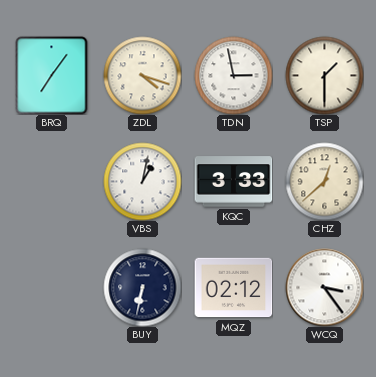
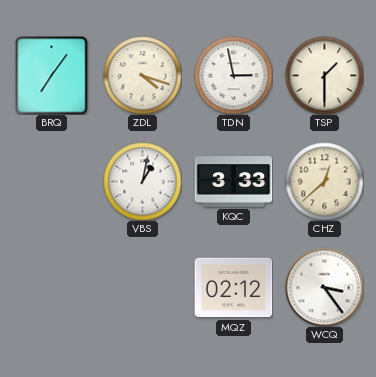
BUY: 6:32 -> none
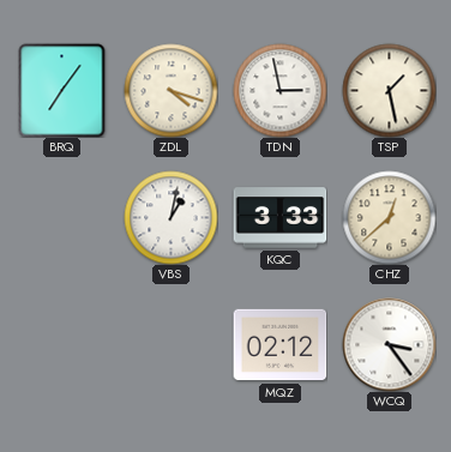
TSP: 1:30 -> 1:28
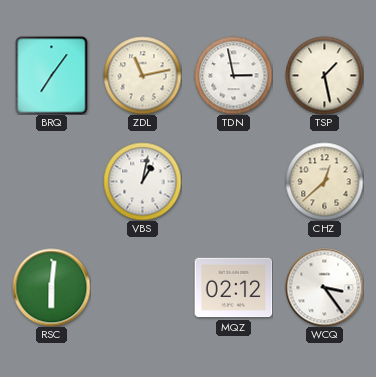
ZDL: 4:18 -> 11:13
KQC: 3:33 -> none
RSC: none -> 6:01
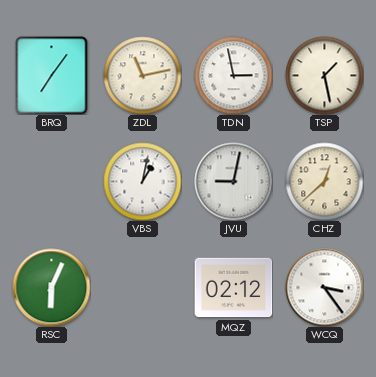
JVU: none -> 9:02
RSC: 6:01 -> 6:04
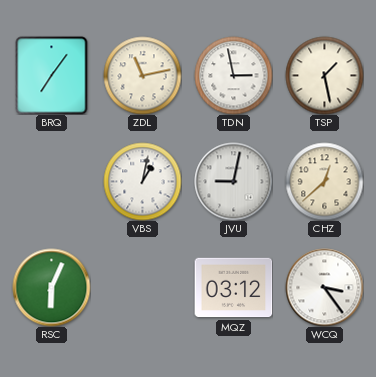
MQZ: 02:12 -> 03:12
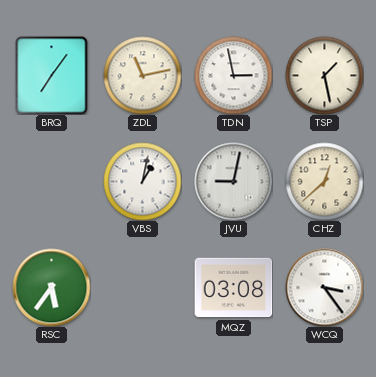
RSC: 6:04 -> 5:36
MQZ: 03:12 -> 03:08
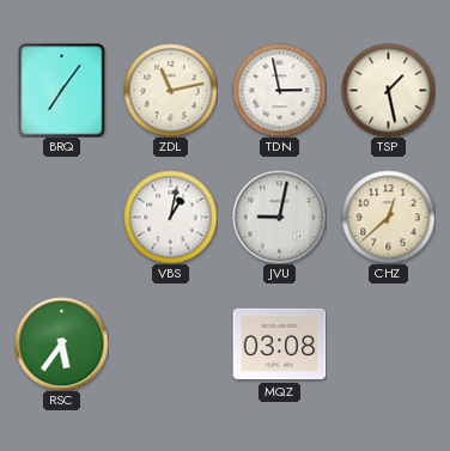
WCQ: 3:24 -> none
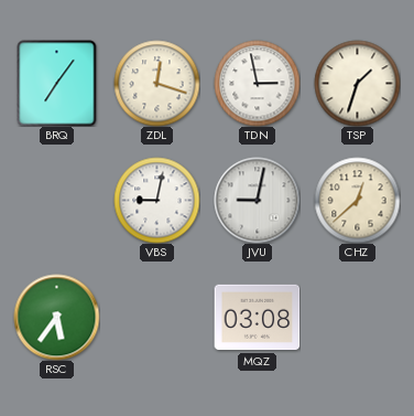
ZDL: 11:13 -> 12:18
TSP: 1:28 -> 1:33
VBS: 1:02 -> 9:02
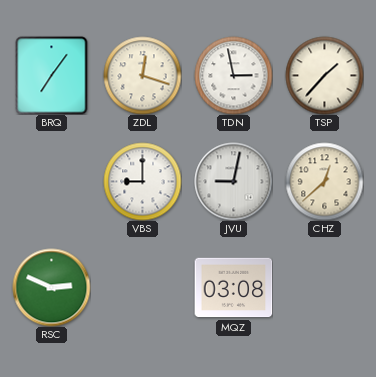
TSP: 1:33 -> 1:37
VBS: 9:02 -> 9:00
RSC: 5:36 -> 2:49
